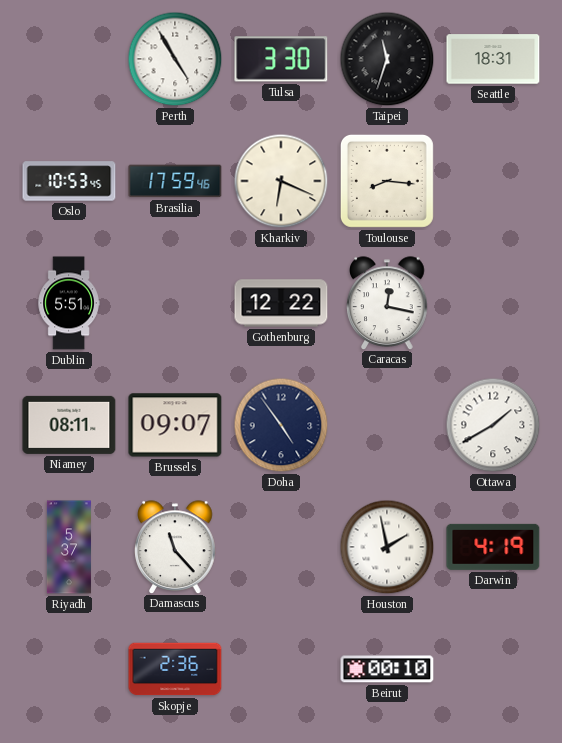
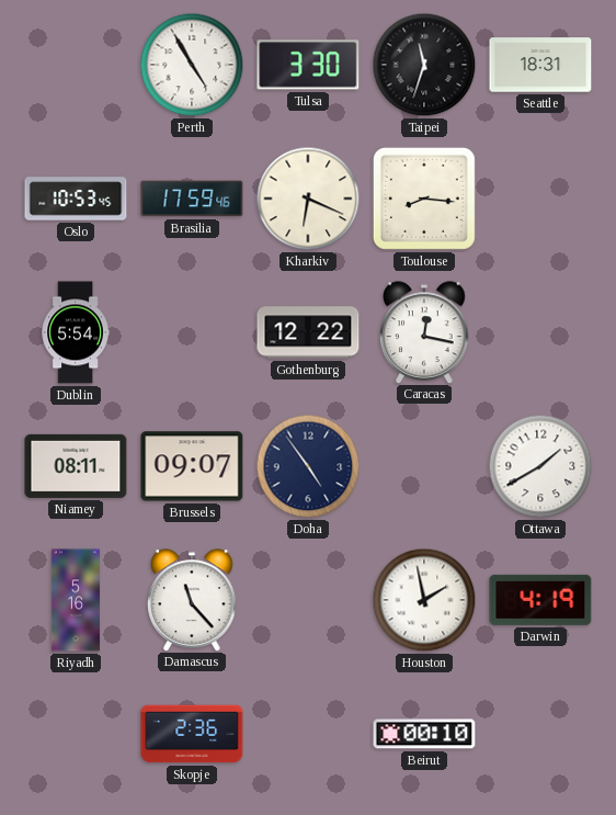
Dublin: 5:51 -> 5:54
Riyadh: 5:37 -> 5:16
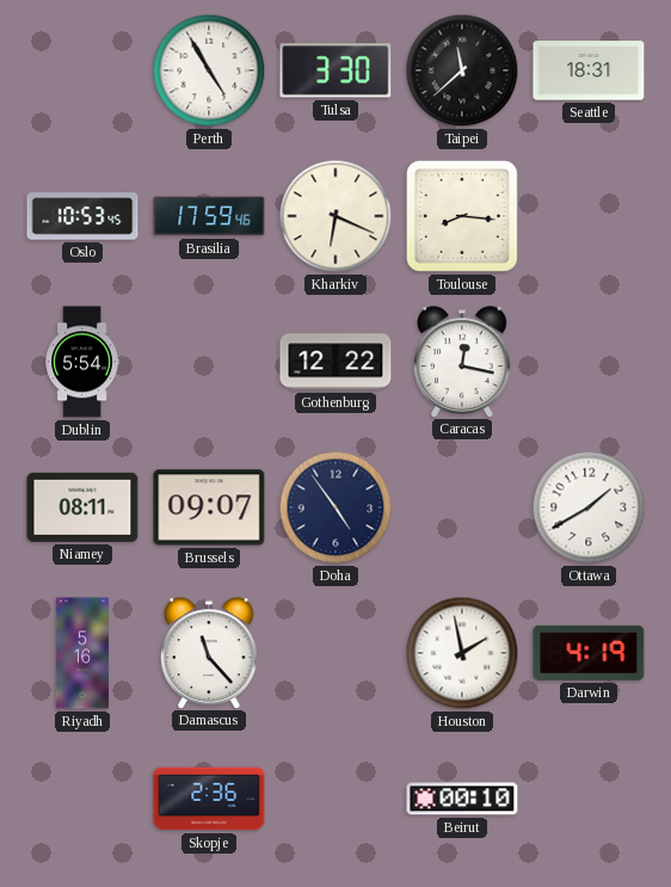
Taipei: 11:33 -> 11:38
